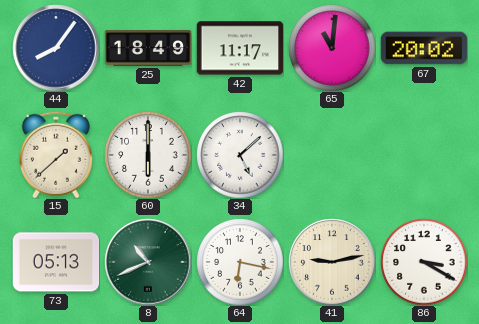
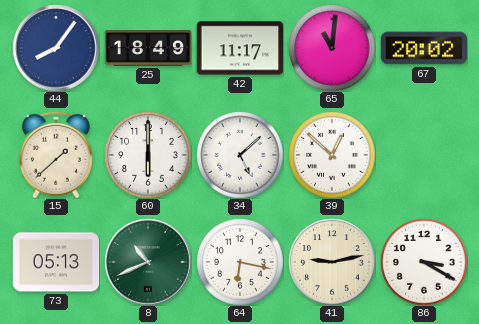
39: none -> 12:52
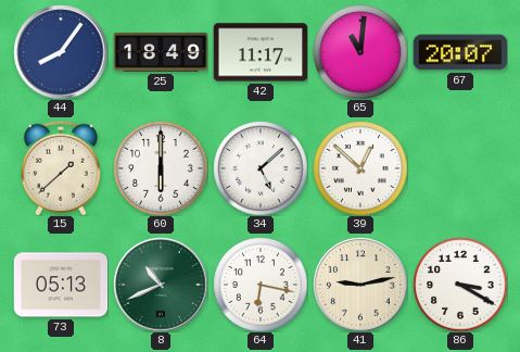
67: 20:02 -> 20:07
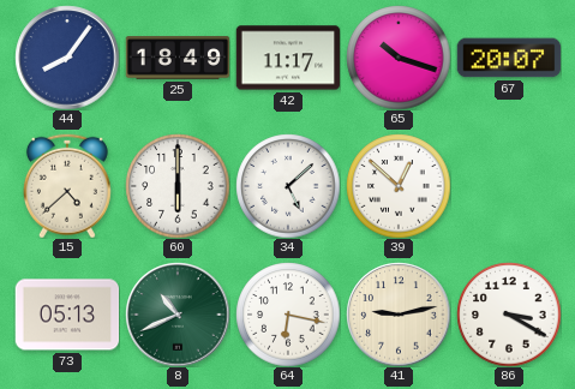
65: 11:01 -> 10:18
15: 1:38 -> 4:38
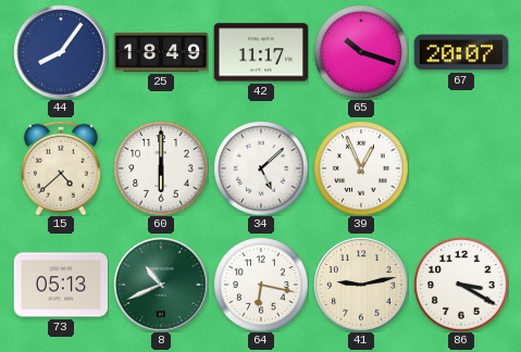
39: 12:52 -> 12:56
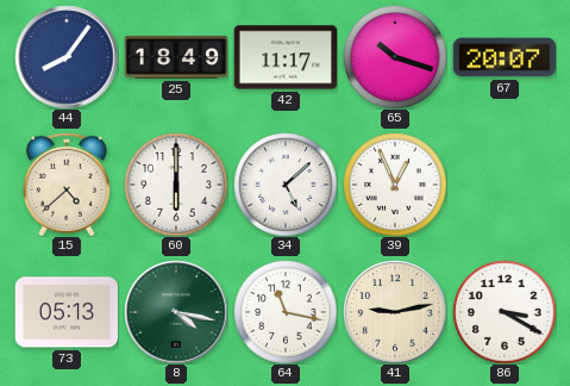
8: 10:41 -> 4:17
64: 6:17 -> 11:17
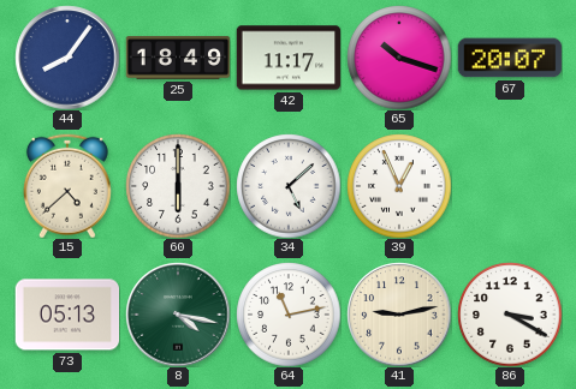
64: 11:17 -> 11:13
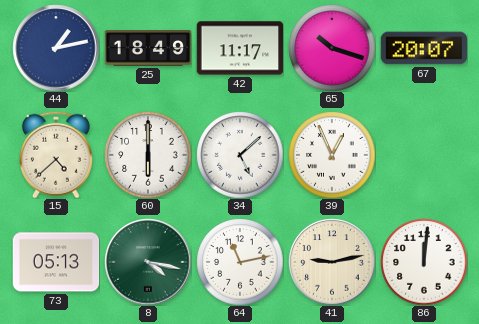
44: 8:06 -> 1:13
86: 3:20 -> 12:01
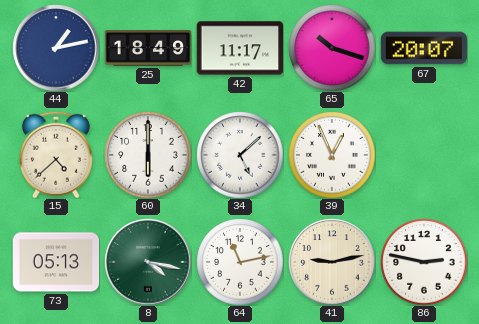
86: 12:01 -> 2:47
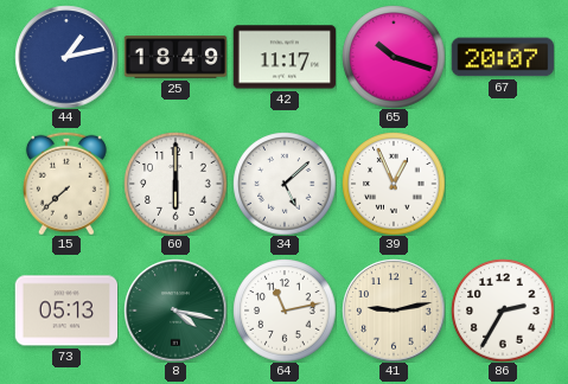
15: 4:38 -> 7:38
86: 2:47 -> 2:35
